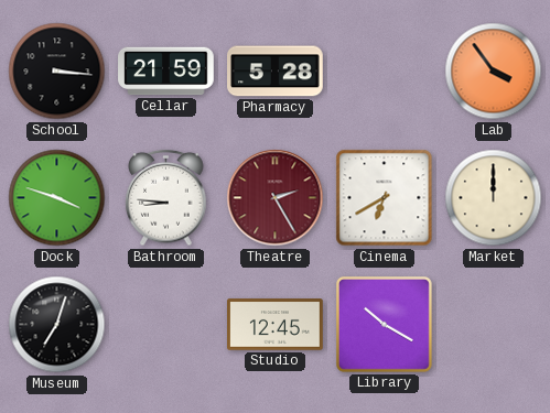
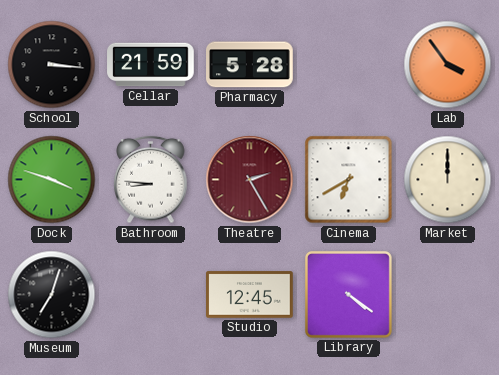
Library: 10:20 -> 4:21
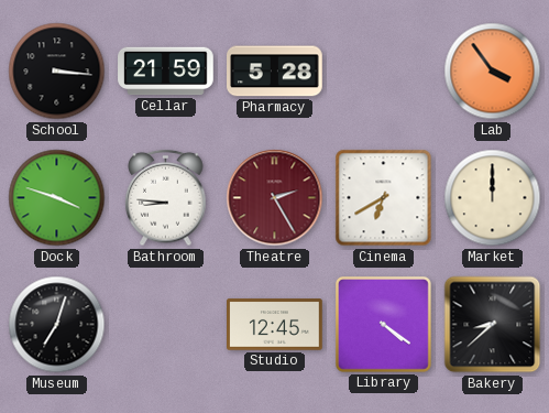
Bakery: none -> 8:38
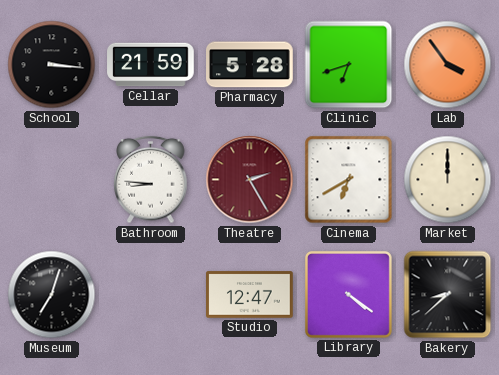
Clinic: none -> 6:42
Dock: 3:48 -> none
Studio: 12:45 -> 12:47
